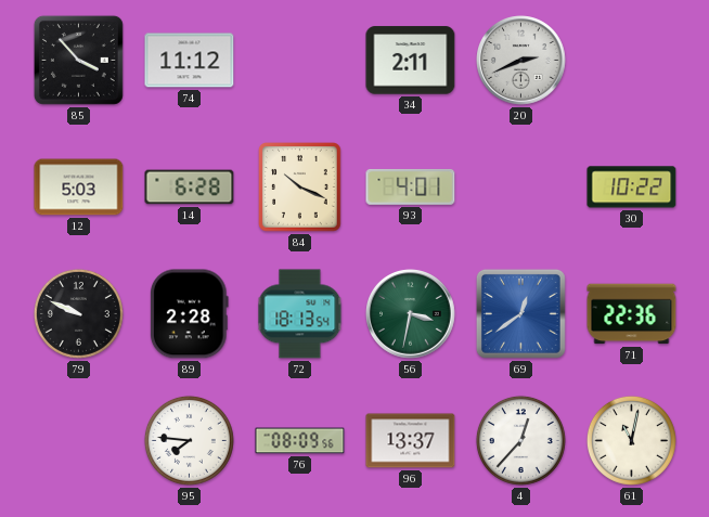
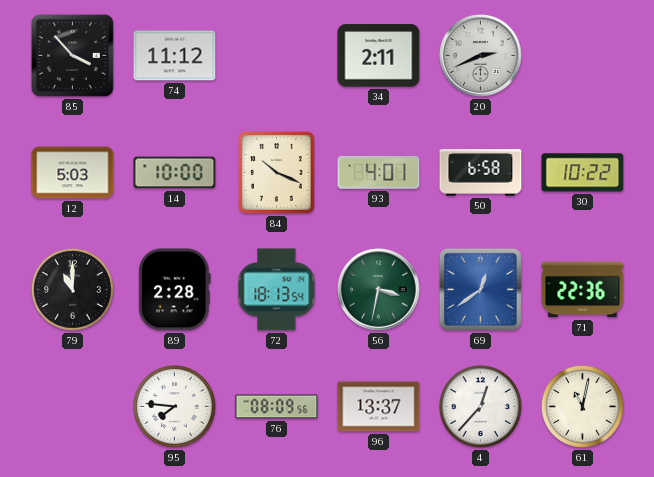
14: 6:28 -> 10:00
50: none -> 6:58
79: 9:49 -> 11:00
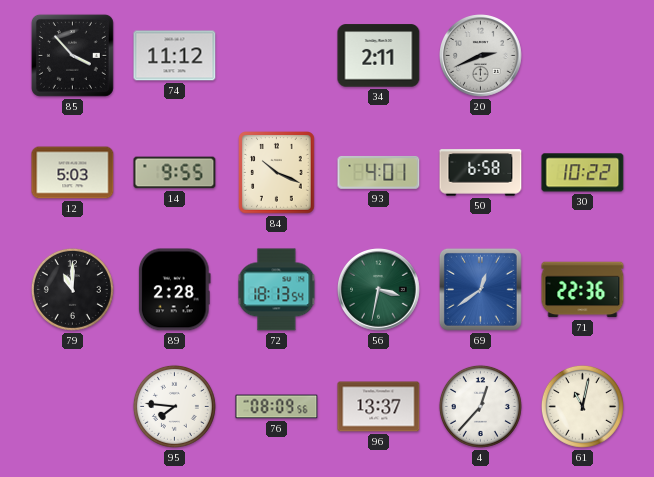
14: 10:00 -> 9:55
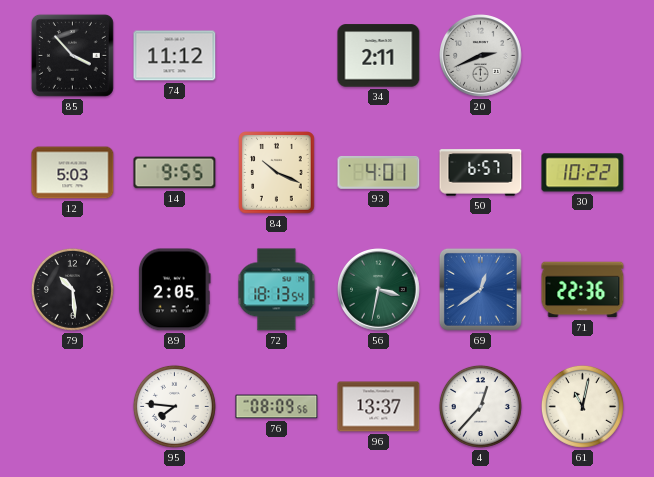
50: 6:58 -> 6:57
79: 11:00 -> 10:29
89: 2:28 -> 2:05
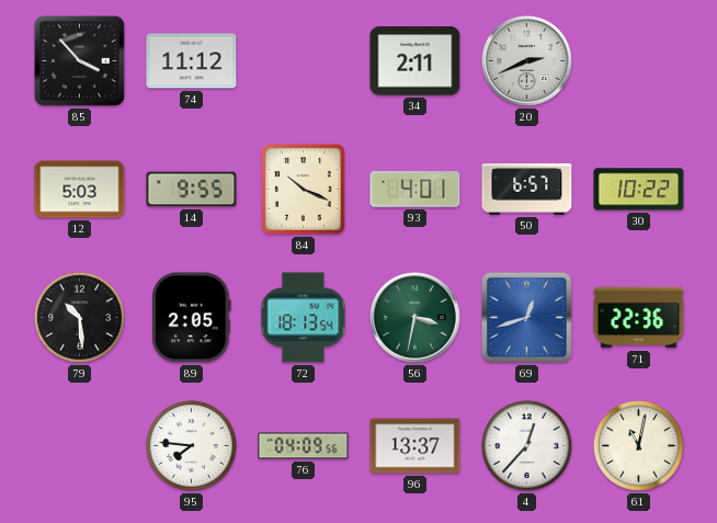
69: 12:39 -> 12:42
76: 08:09 -> 04:09
